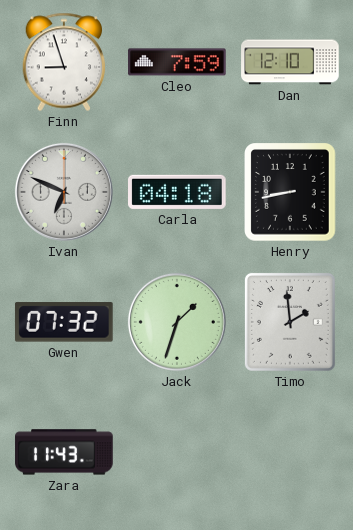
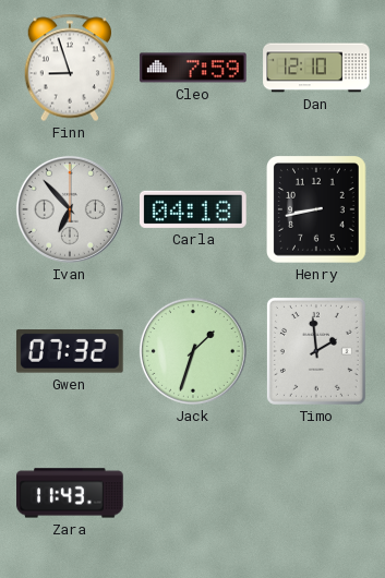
Ivan: 6:49 -> 6:53
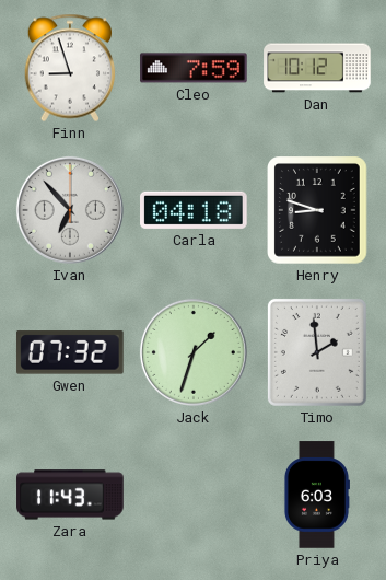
Dan: 12:10 -> 10:12
Henry: 8:43 -> 8:48
Priya: none -> 6:03
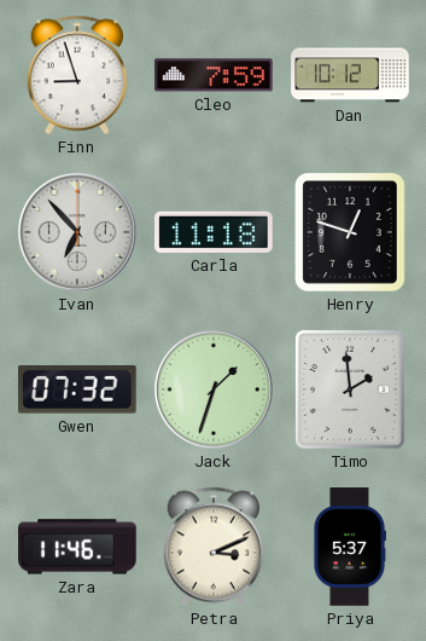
Carla: 04:18 -> 11:18
Henry: 8:48 -> 12:48
Zara: 11:43 -> 11:46
Petra: none -> 3:11
Priya: 6:03 -> 5:37
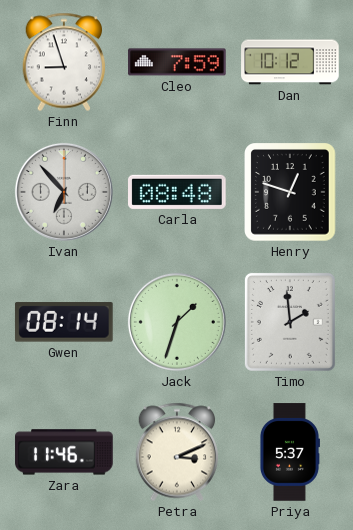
Carla: 11:18 -> 08:48
Gwen: 07:32 -> 08:14
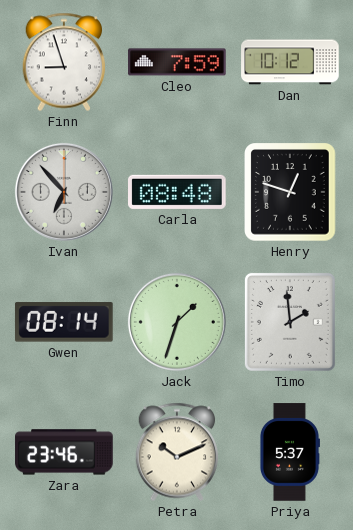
Zara: 11:46 -> 23:46
Petra: 3:11 -> 10:11
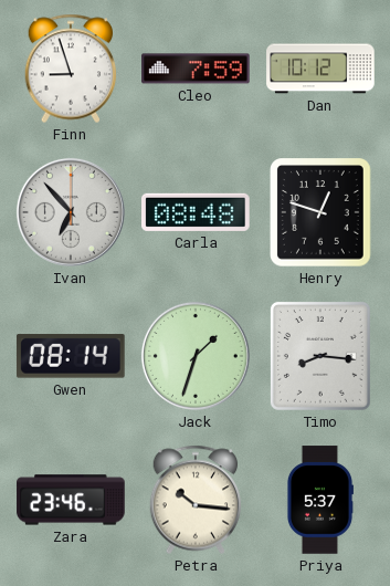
Timo: 1:59 -> 8:16
Petra: 10:11 -> 10:16
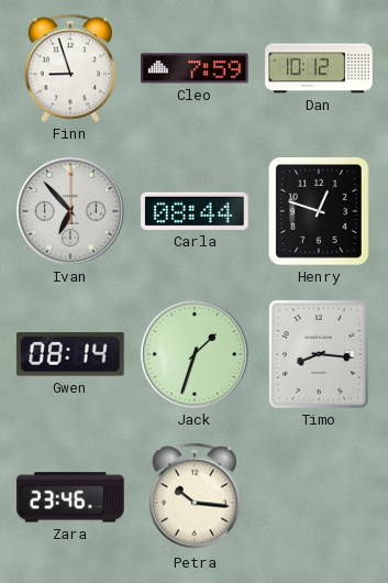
Carla: 08:48 -> 08:44
Priya: 5:37 -> none
